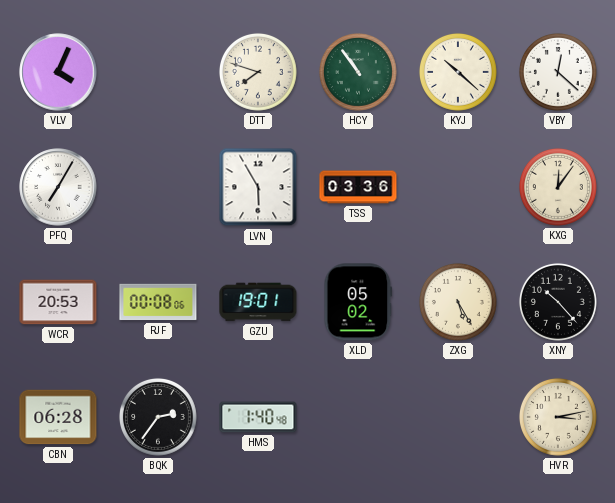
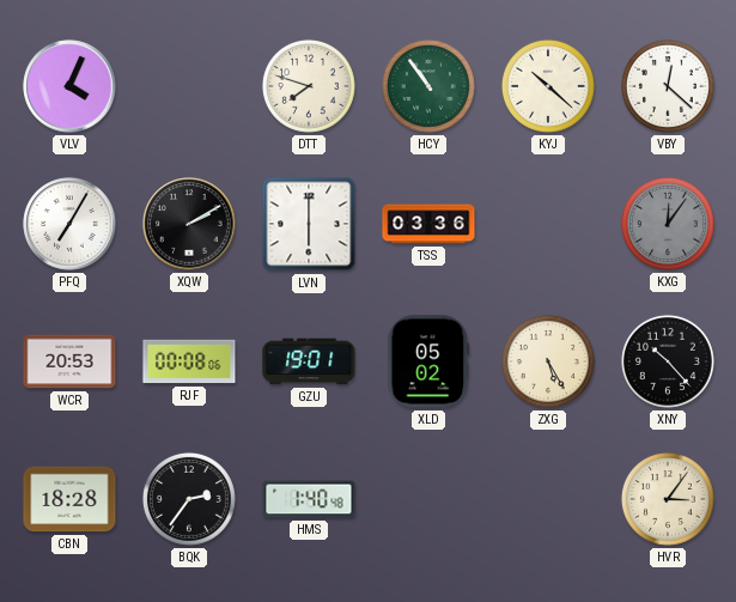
XQW: none -> 2:10
LVN: 5:55 -> 6:00
KXG dial: cream -> grey
CBN: 06:28 -> 18:28
HVR: 3:13 -> 3:06
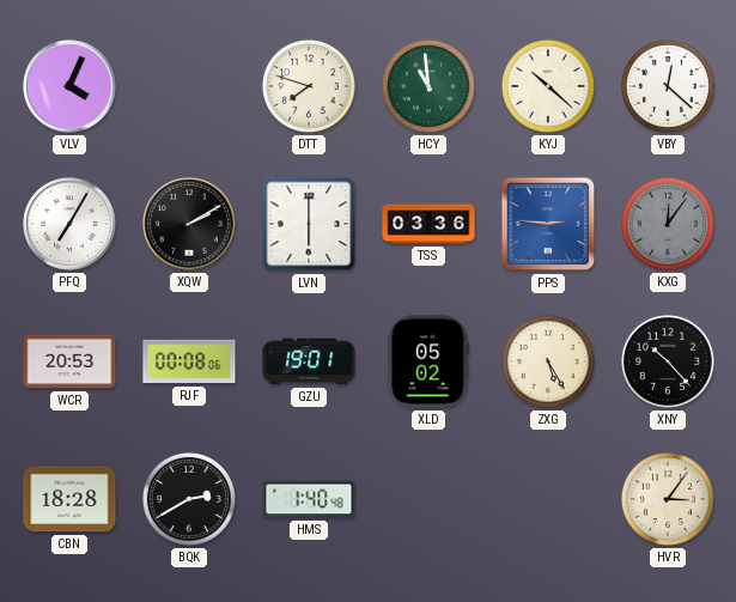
HCY: 10:54 -> 10:59
PPS: none -> 2:46
BQK: 2:36 -> 2:40
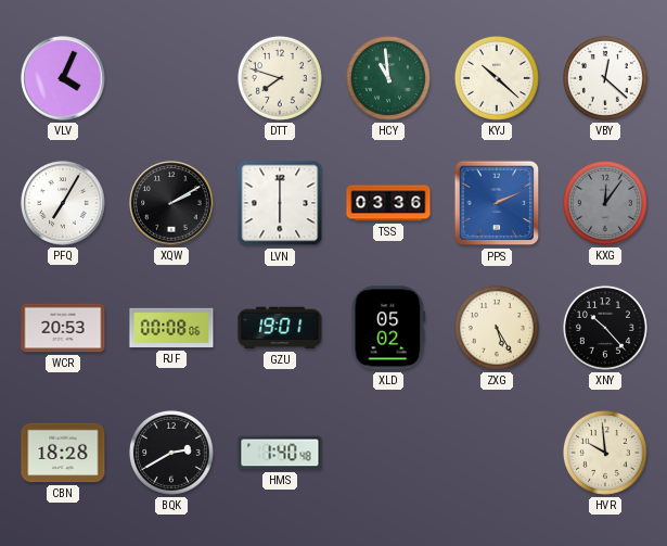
PPS: 2:46 -> 2:11
HVR: 3:06 -> 9:59
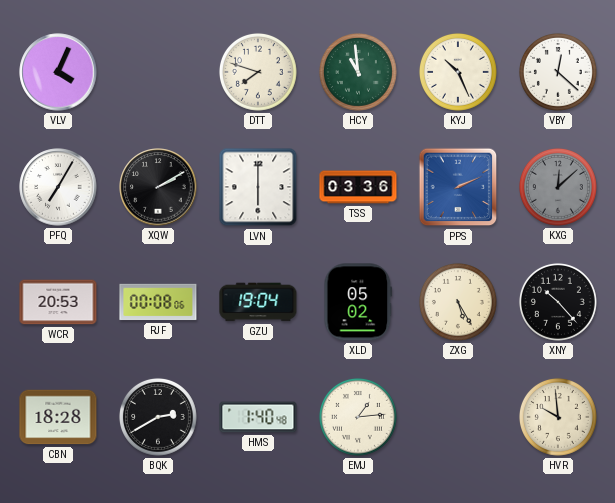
KYJ: 10:22 -> 10:26
KXG: 12:06 -> 12:08
GZU: 19:01 -> 19:04
EMJ: none -> 1:14
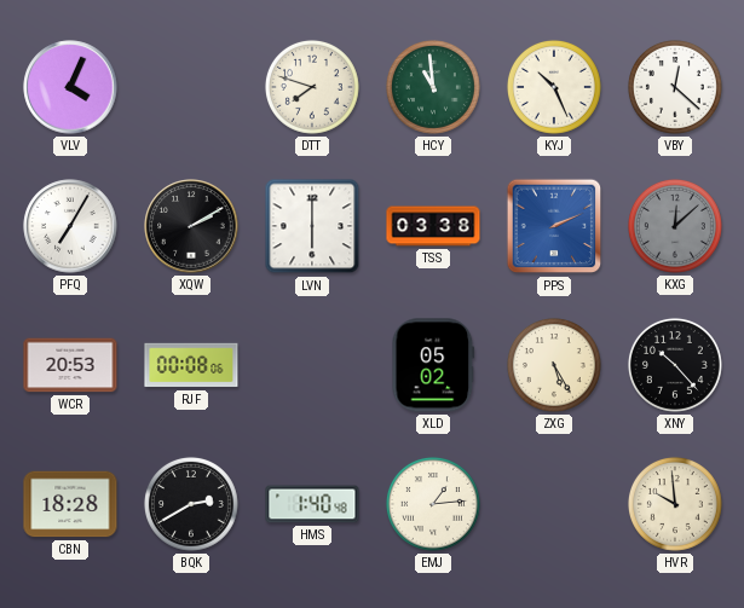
TSS: 03:36 -> 03:38
GZU: 19:04 -> none
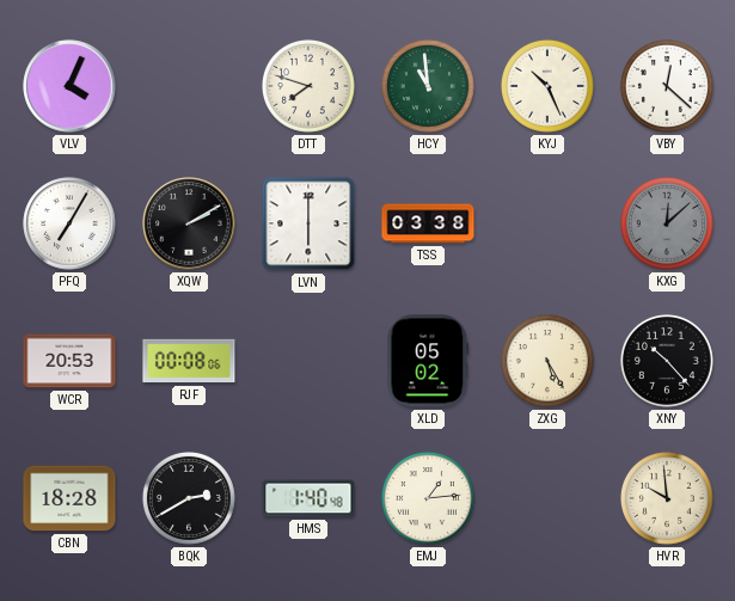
PPS: 2:11 -> none
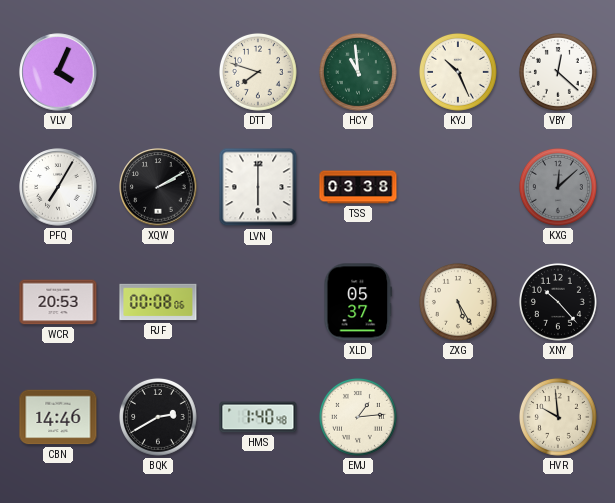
XLD: 05:02 -> 05:37
CBN: 18:28 -> 14:46
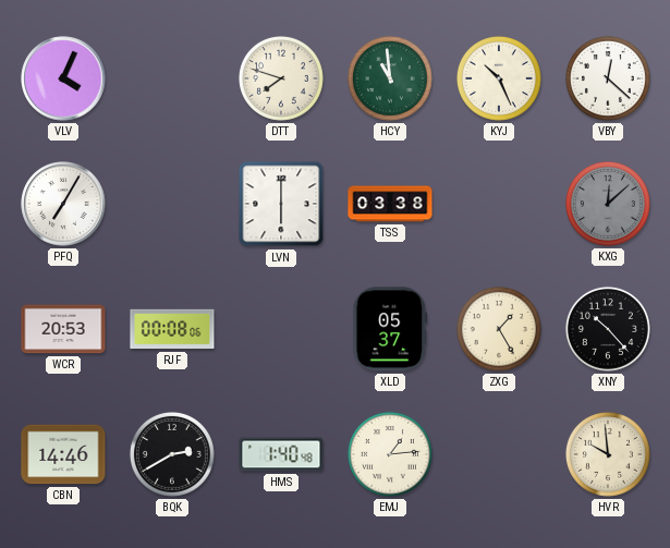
XQW: 2:10 -> none
ZXG: 5:25 -> 1:25
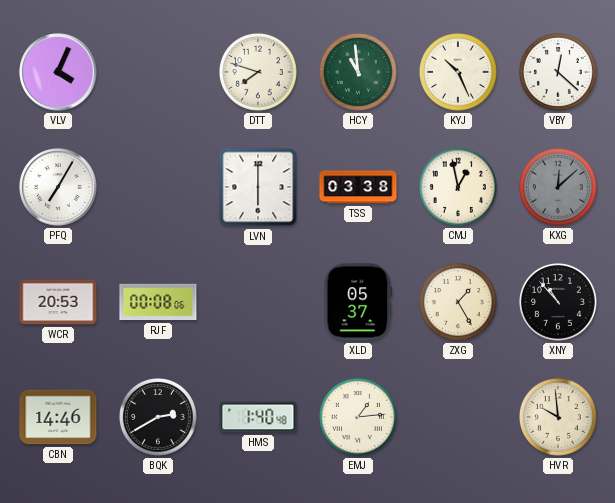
CMJ: none -> 12:58
XNY: 10:23 -> 10:53
